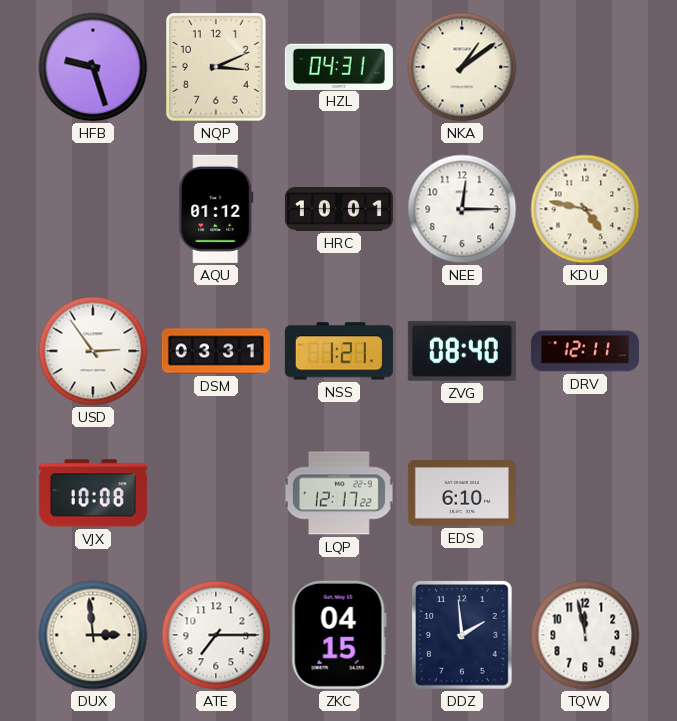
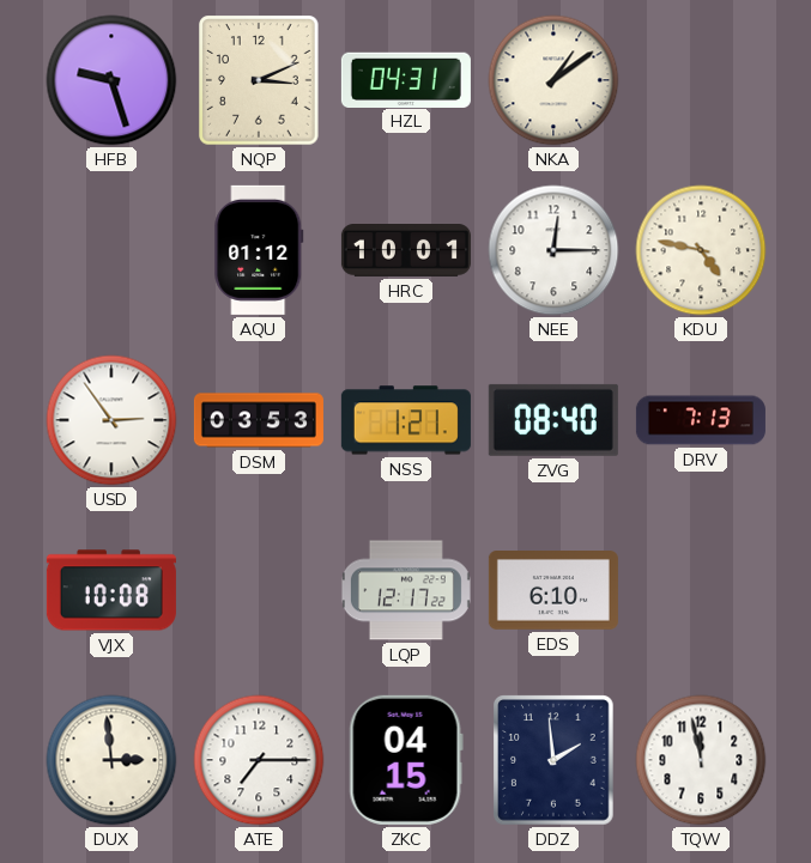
DSM: 03:31 -> 03:53
DRV: 12:11 -> 7:13
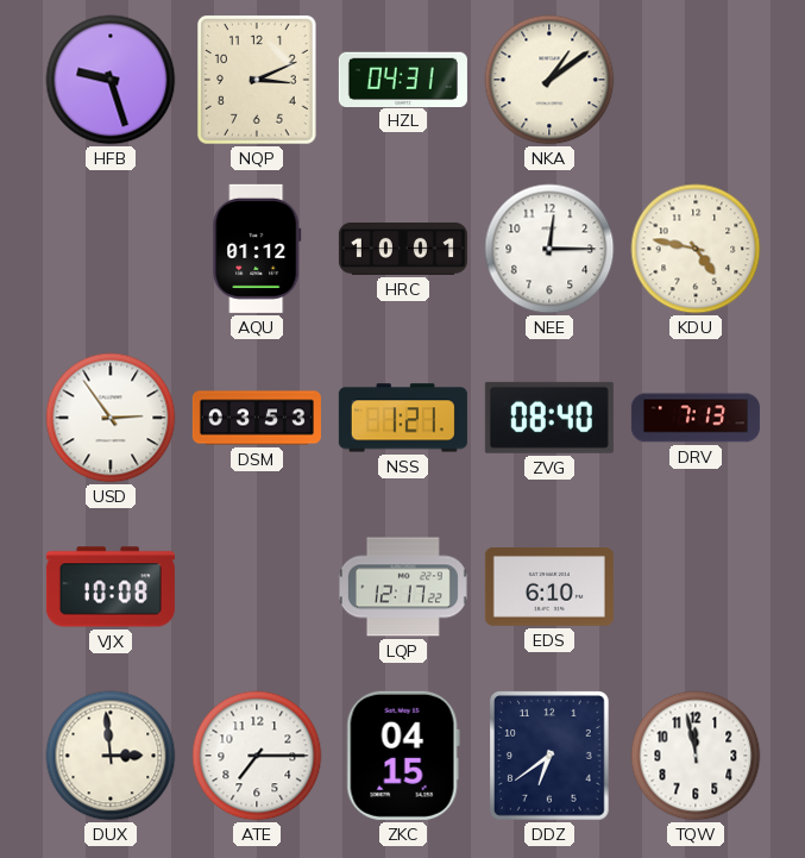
DDZ: 1:59 -> 6:39
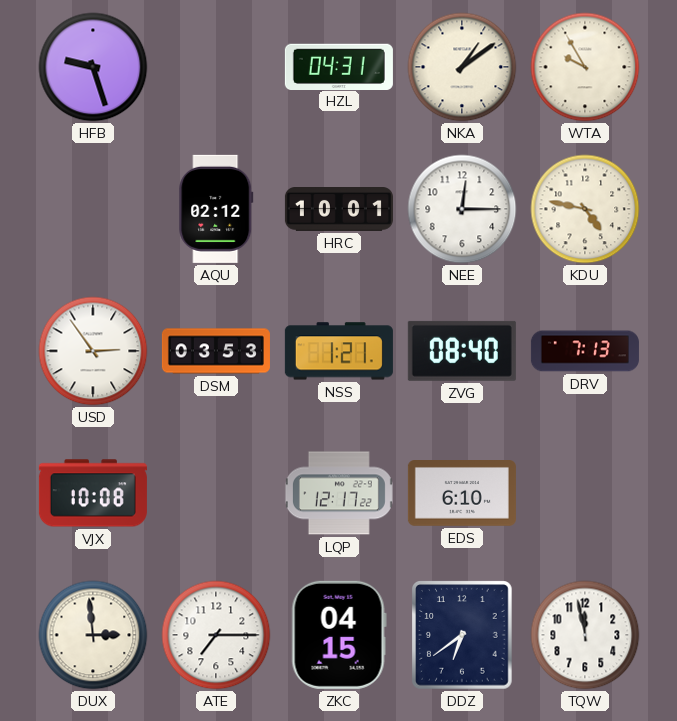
NQP: 3:11 -> none
WTA: none -> 9:55
AQU: 01:12 -> 02:12
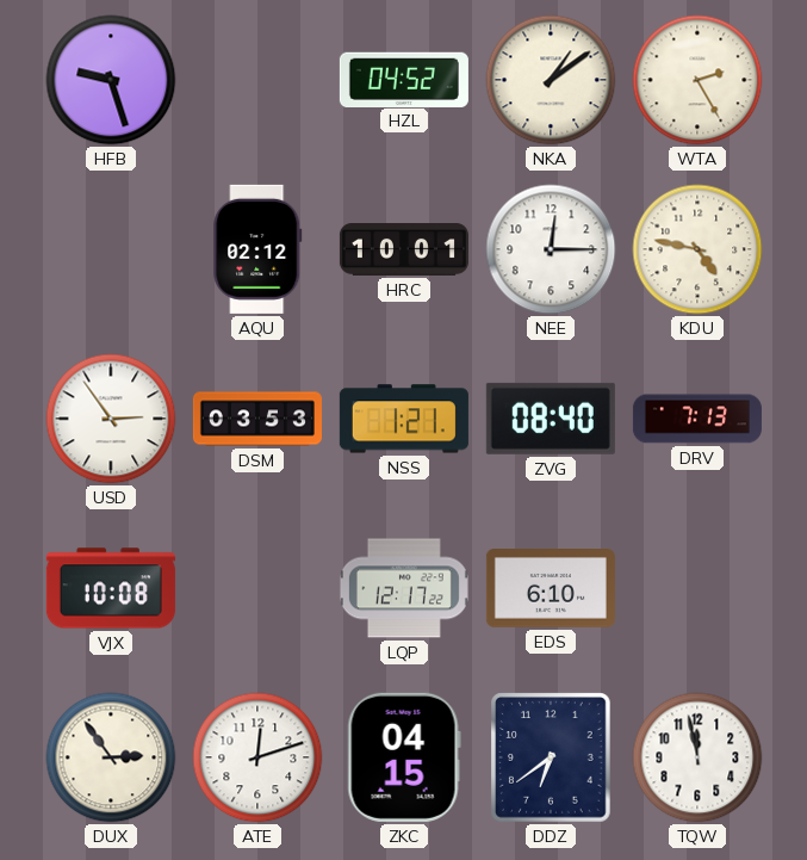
HZL: 04:31 -> 04:52
WTA: 9:55 -> 2:25
DUX: 2:59 -> 2:54
ATE: 7:15 -> 12:12
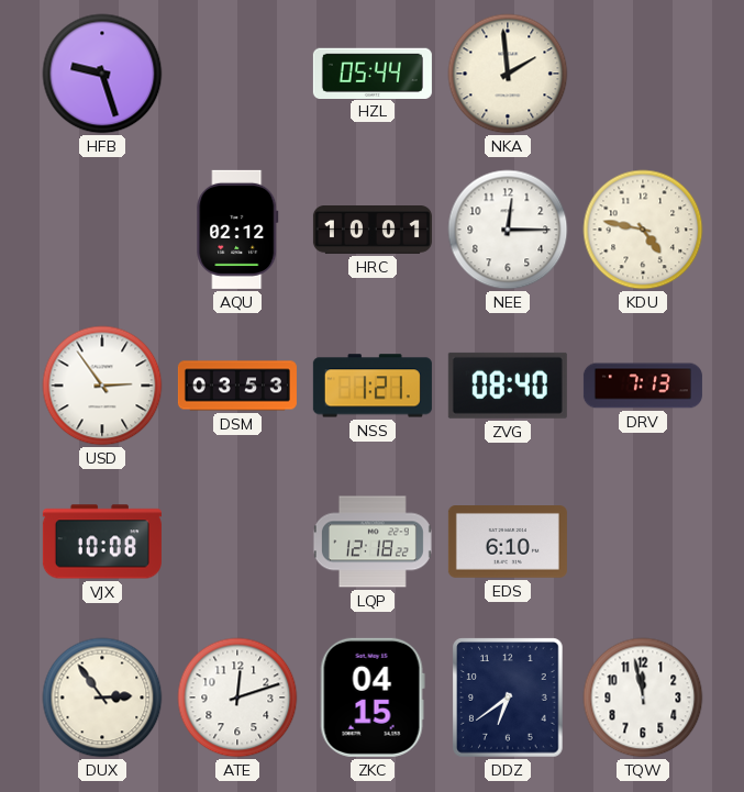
HZL: 04:52 -> 05:44
NKA: 1:09 -> 1:59
WTA: 2:25 -> none
LQP: 12:17 -> 12:18
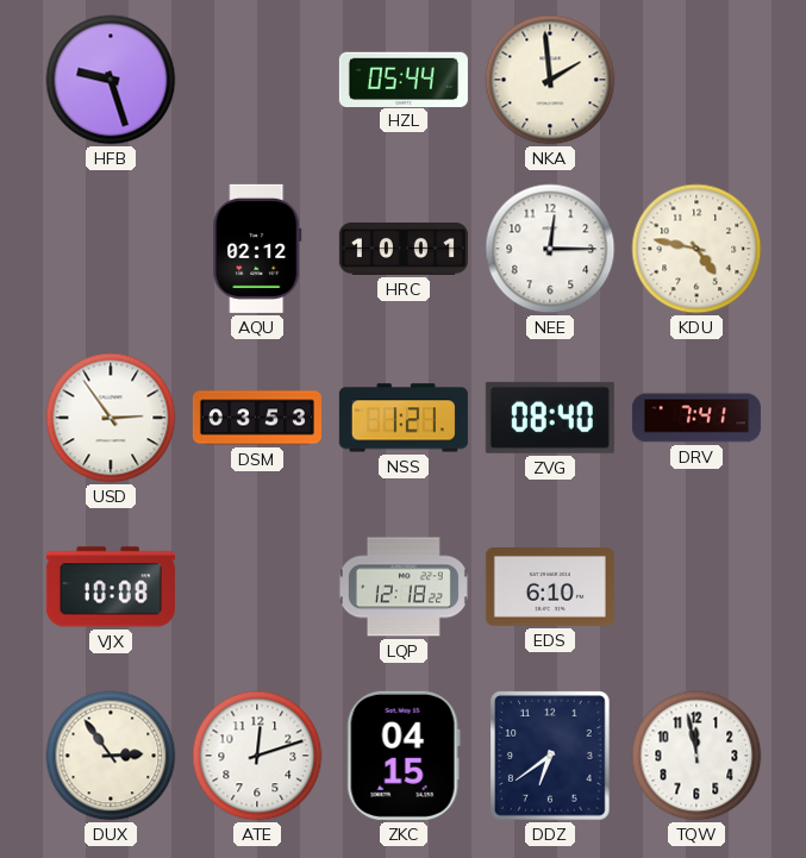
DRV: 7:13 -> 7:41
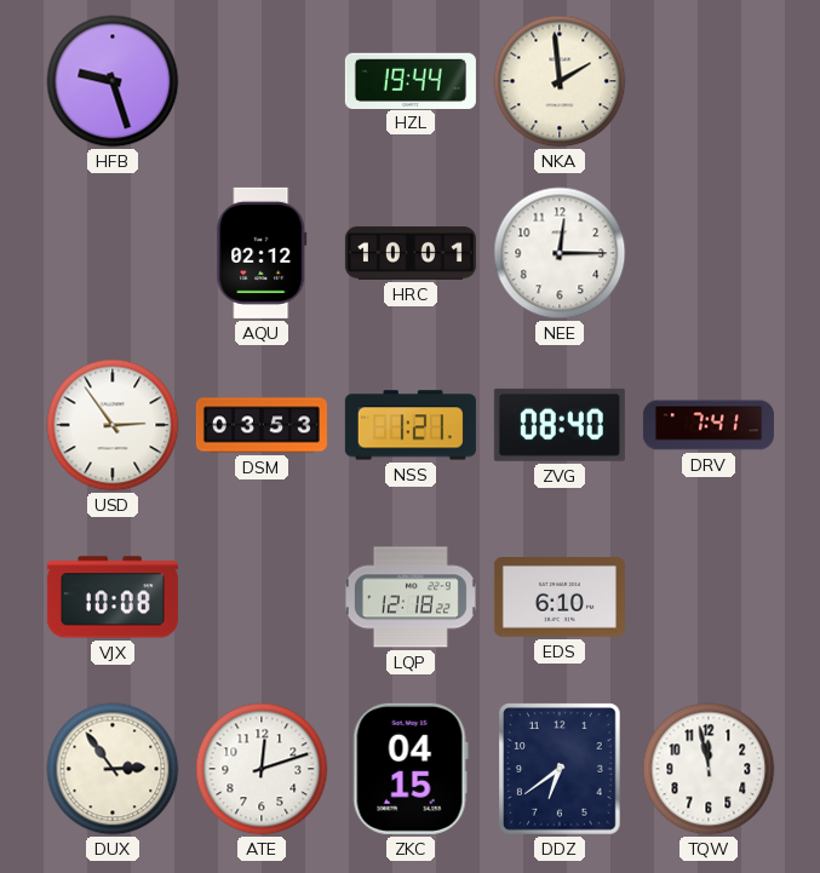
HZL: 05:44 -> 19:44
KDU: 4:47 -> none
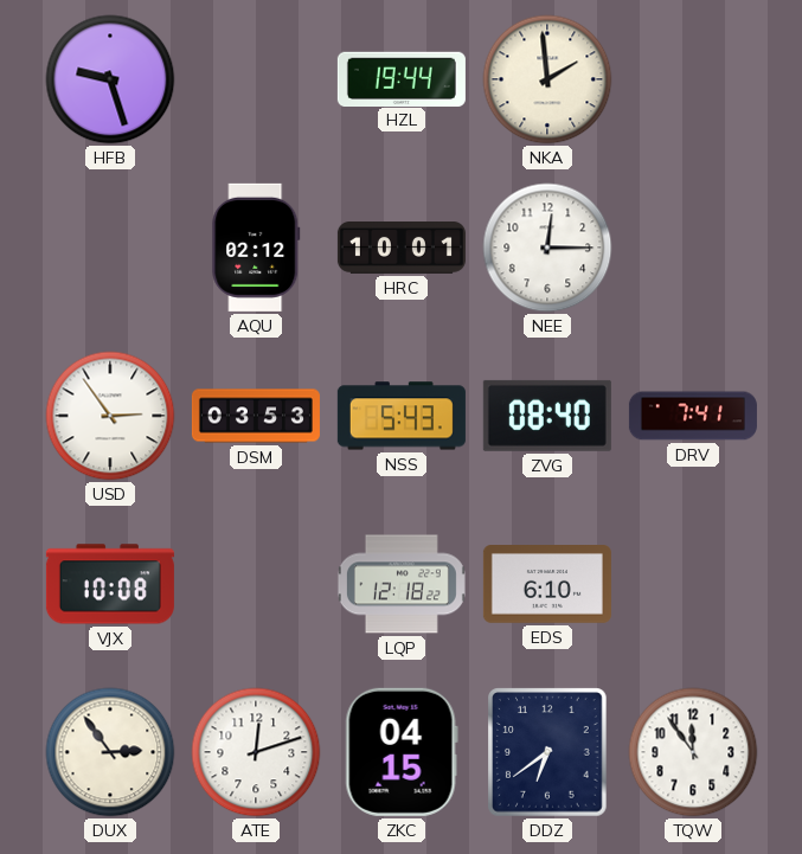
NSS: 1:21 -> 5:43
TQW: 11:58 -> 11:54
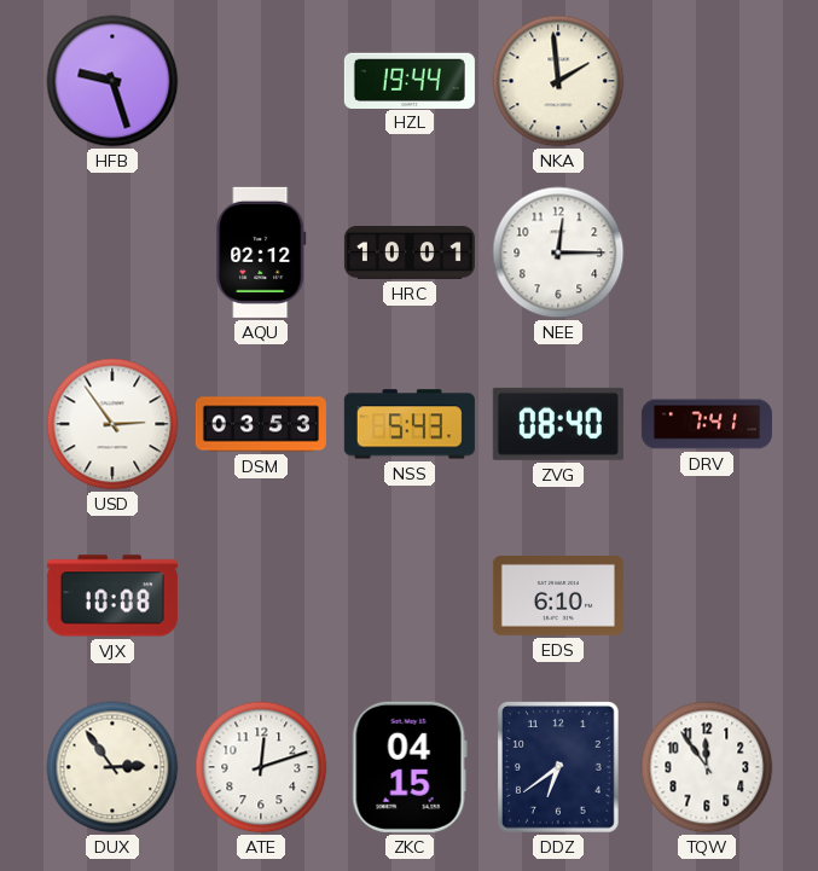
LQP: 12:18 -> none
